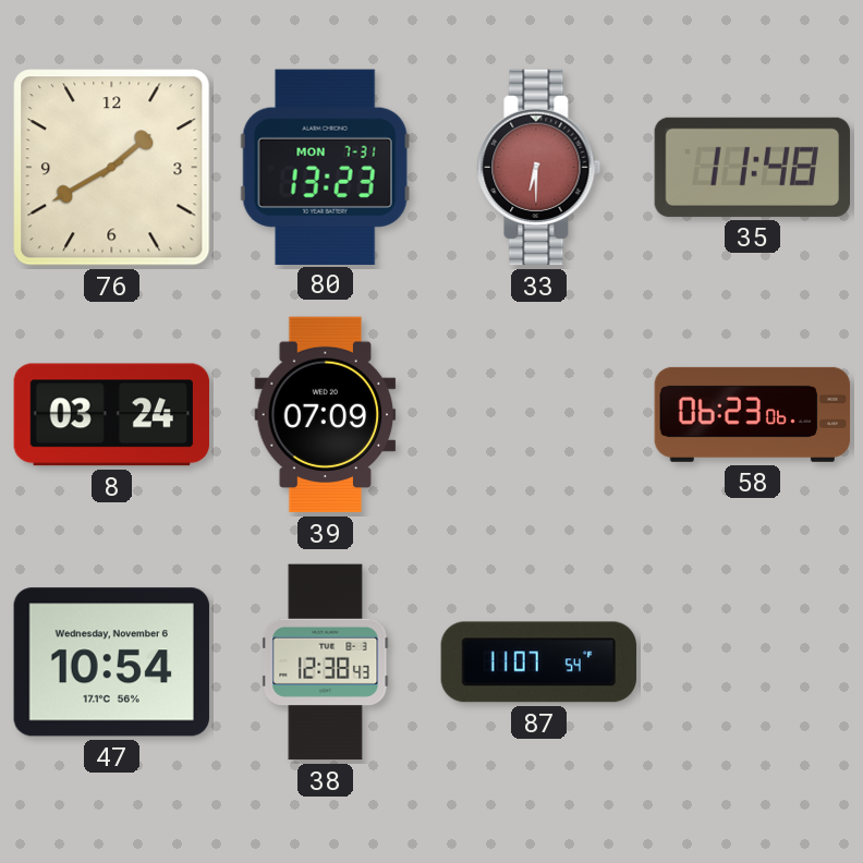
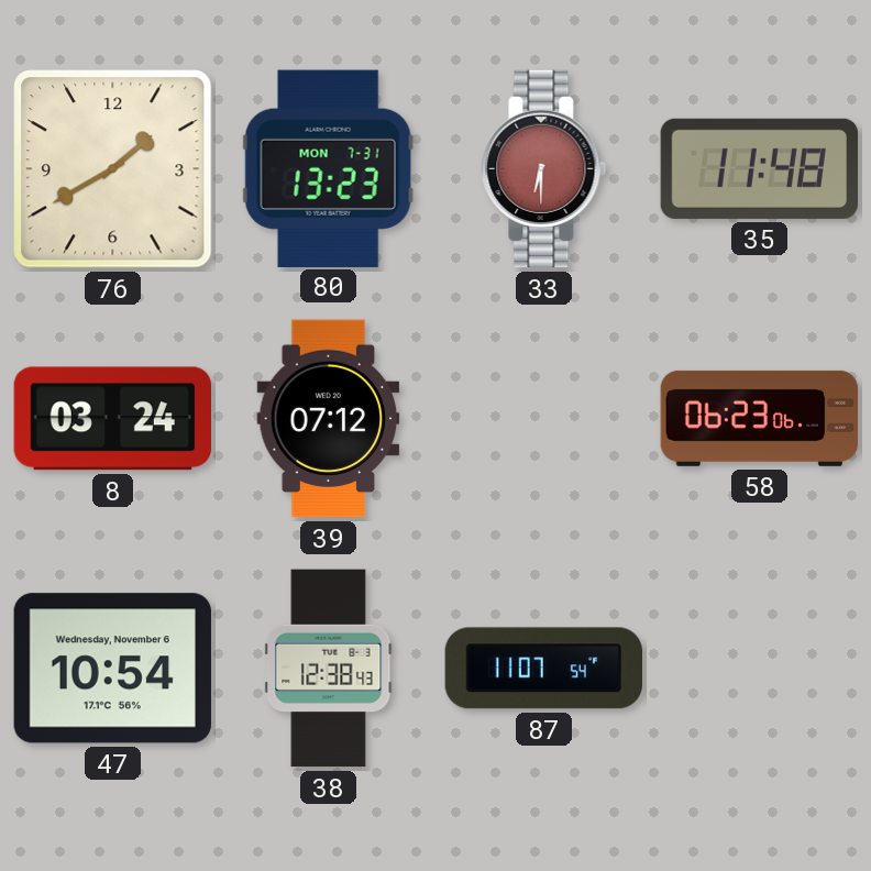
39: 07:09 -> 07:12
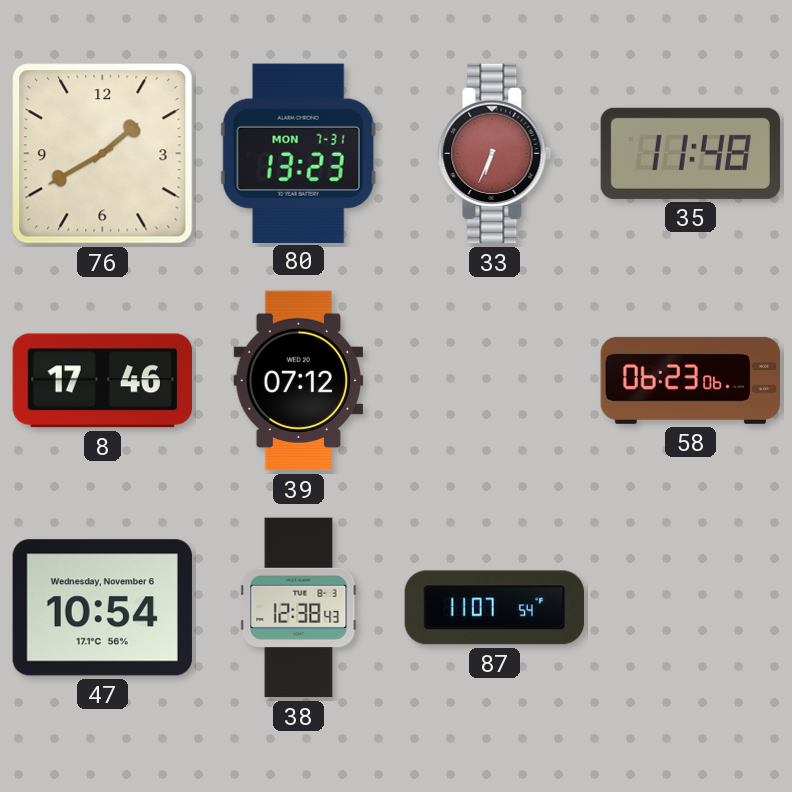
33: 6:30 -> 6:34
8: 03:24 -> 17:46
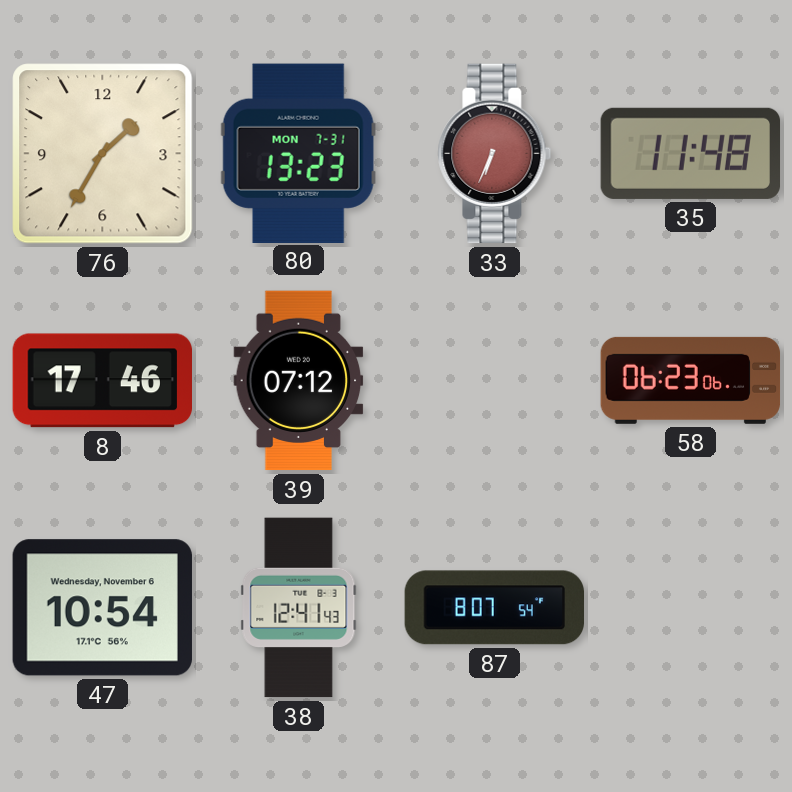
76: 1:40 -> 1:35
38: 12:38 -> 12:41
87: 11:07 -> 8:07
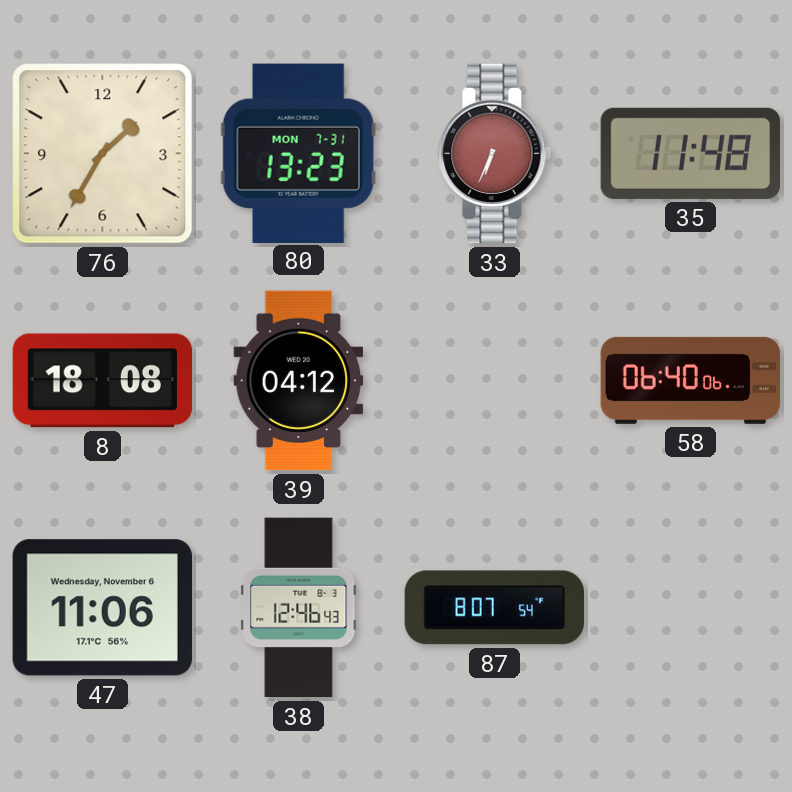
8: 17:46 -> 18:08
39: 07:12 -> 04:12
58: 06:23 -> 06:40
47: 10:54 -> 11:06
38: 12:41 -> 12:46
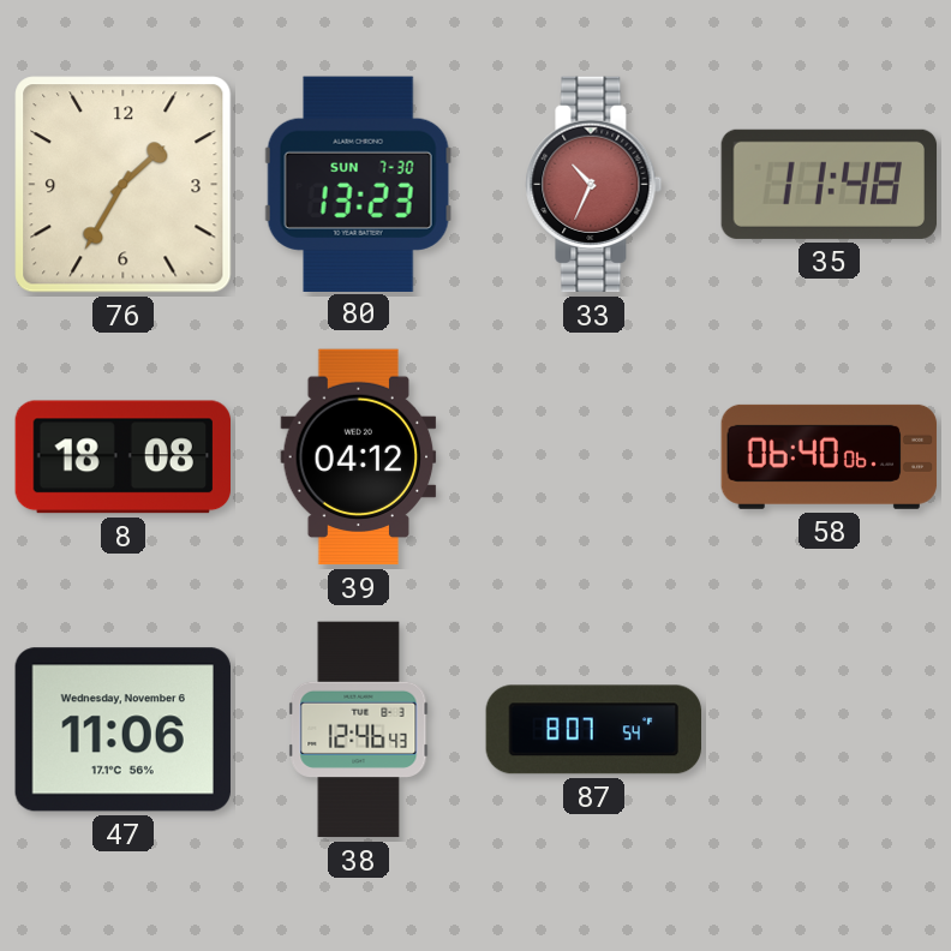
80 date: MON 7-31 -> SUN 7-30
33: 6:34 -> 10:34
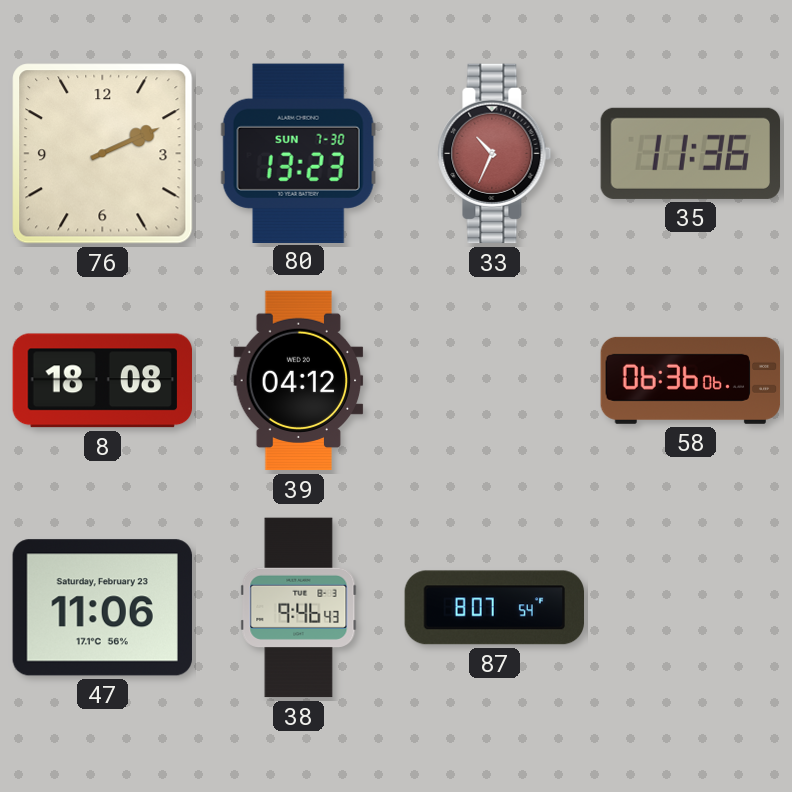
76: 1:35 -> 2:11
35: 11:48 -> 11:36
58: 06:40 -> 06:36
47 date: Wednesday, November 6 -> Saturday, February 23
38: 12:46 -> 9:46
